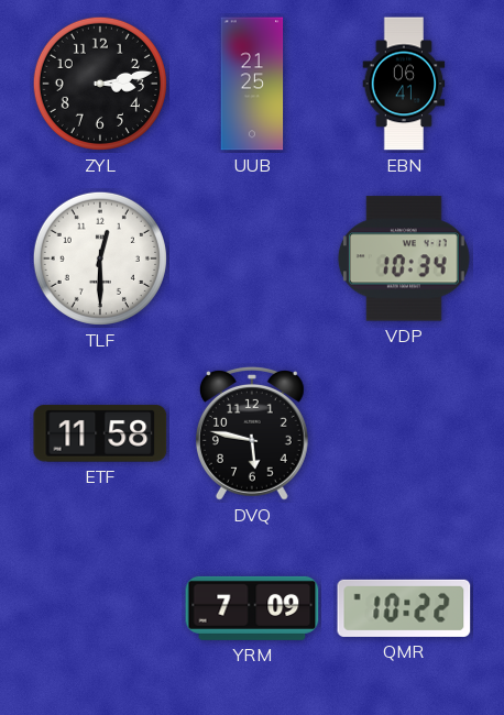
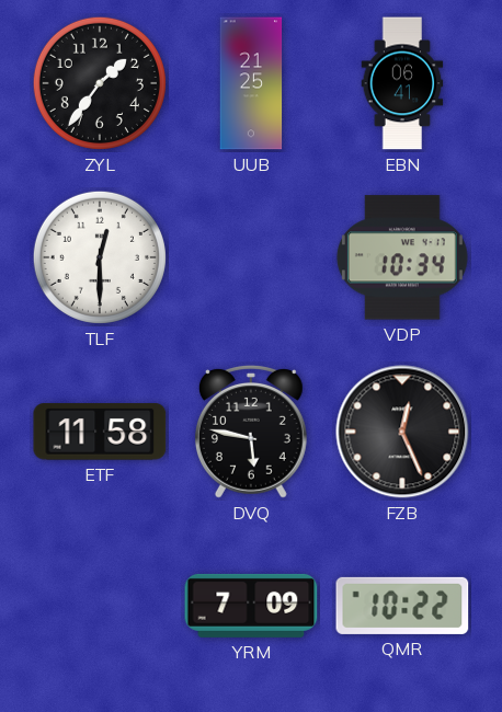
ZYL: 3:13 -> 1:36
FZB: none -> 12:26
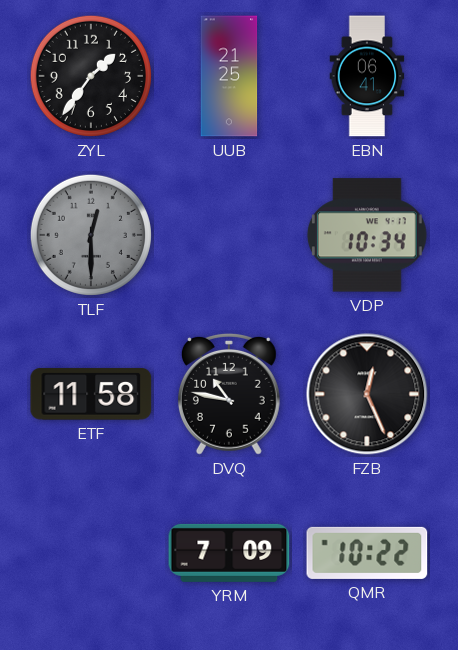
TLF dial: white -> grey
DVQ: 5:47 -> 10:47
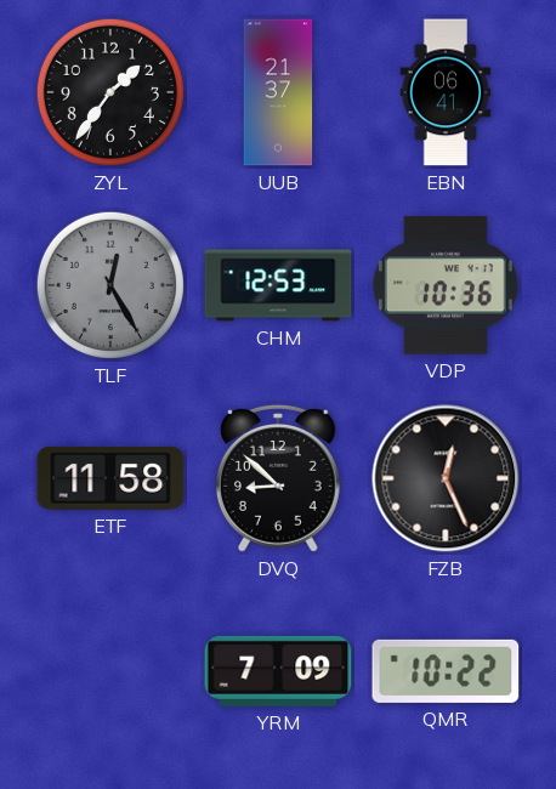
UUB: 21:25 -> 21:37
TLF: 12:30 -> 12:25
CHM: none -> 12:53
VDP: 10:34 -> 10:36
DVQ: 10:47 -> 8:52
